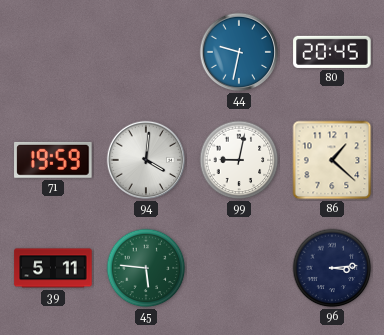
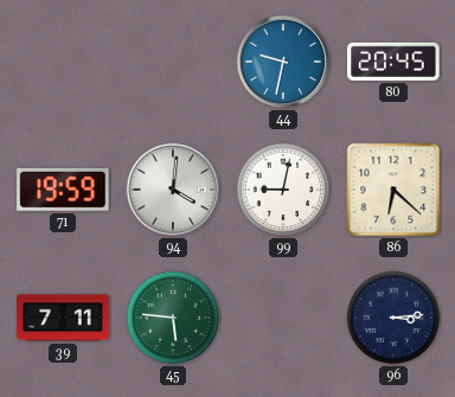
86: 1:22 -> 6:22
39: 5:11 -> 7:11
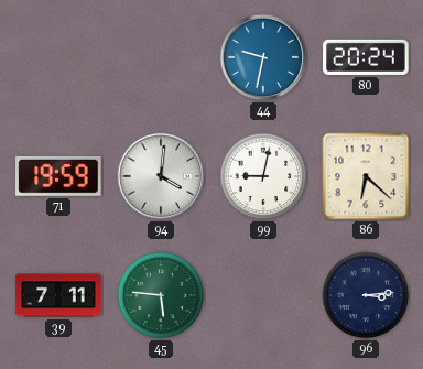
80: 20:45 -> 20:24
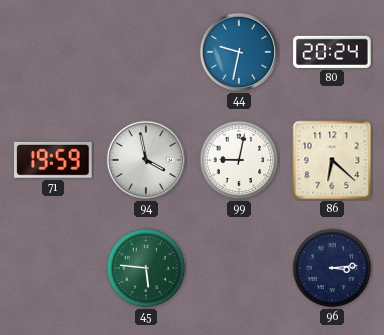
94: 4:01 -> 3:58
39: 7:11 -> none
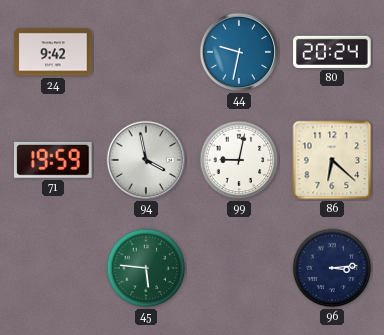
24: none -> 9:42
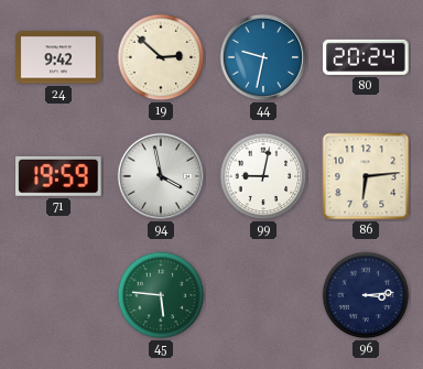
19: none -> 2:52
86: 6:22 -> 6:14
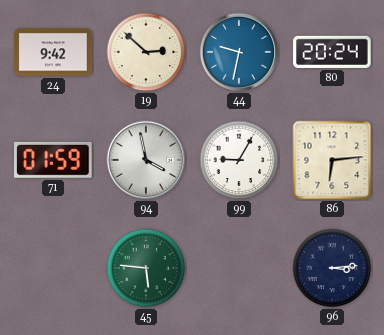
71: 19:59 -> 01:59
99: 9:02 -> 9:05
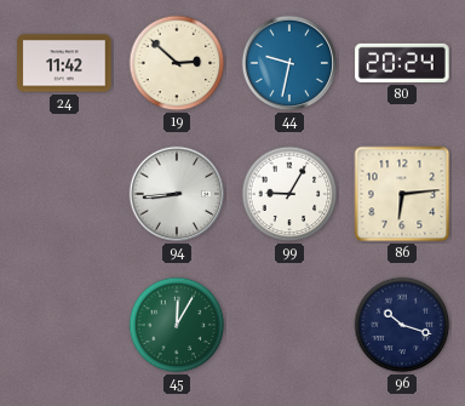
24: 9:42 -> 11:42
71: 01:59 -> none
94: 3:58 -> 8:44
45: 5:46 -> 12:05
96: 3:14 -> 10:18
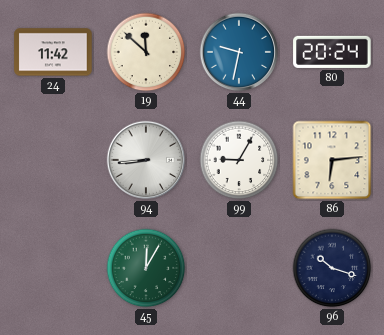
19: 2:52 -> 11:52
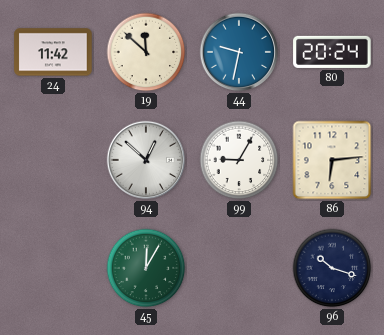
94: 8:44 -> 12:52
